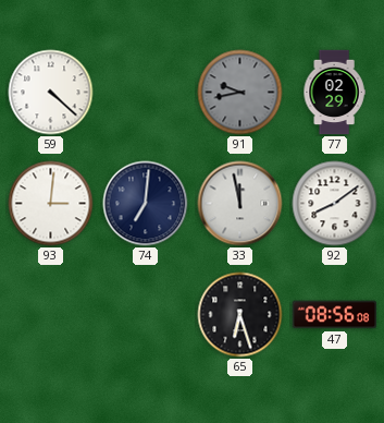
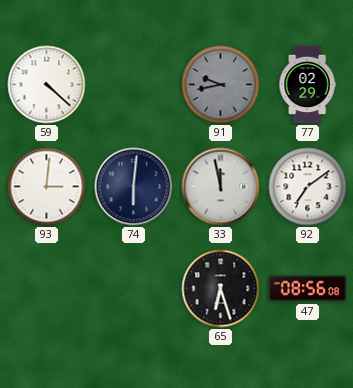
74: 7:01 -> 6:01
92: 8:09 -> 7:09
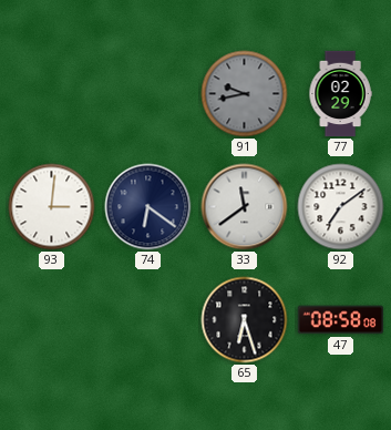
59: 4:22 -> none
74: 6:01 -> 6:21
33: 11:58 -> 11:39
47: 08:56 -> 08:58
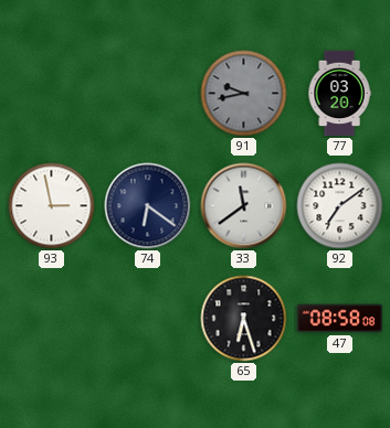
77: 02:29 -> 03:20
93: 3:01 -> 2:58
